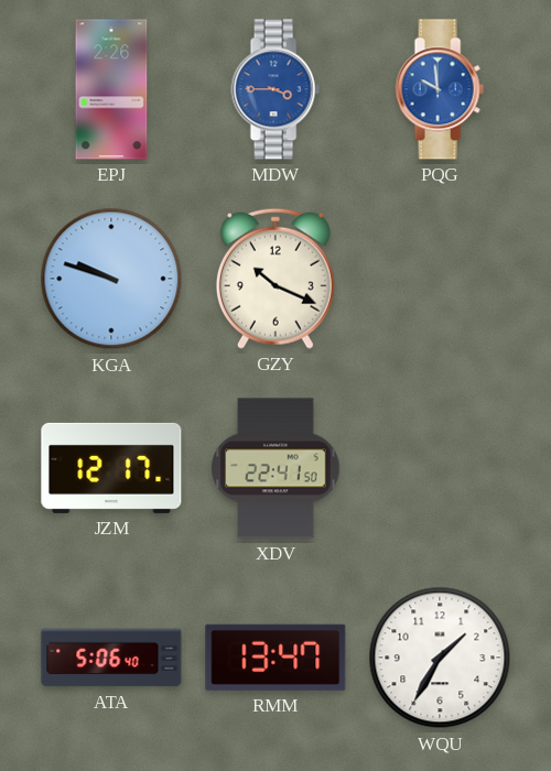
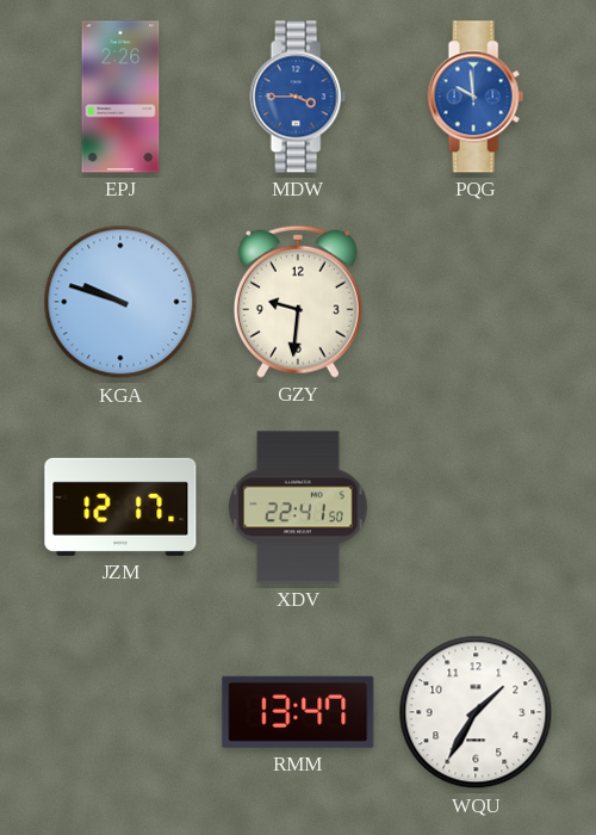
GZY: 10:19 -> 9:31
ATA: 5:06 -> none
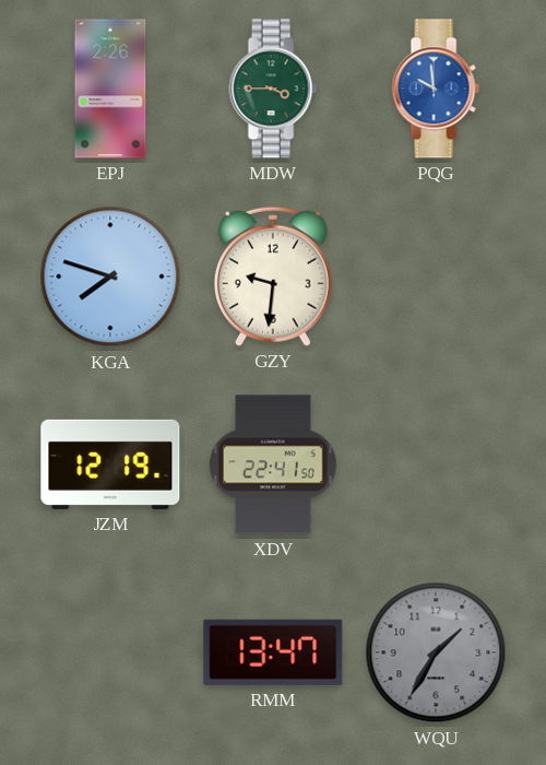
MDW dial: blue -> green
KGA: 9:48 -> 7:48
JZM: 12:17 -> 12:19
WQU dial: white -> grey
